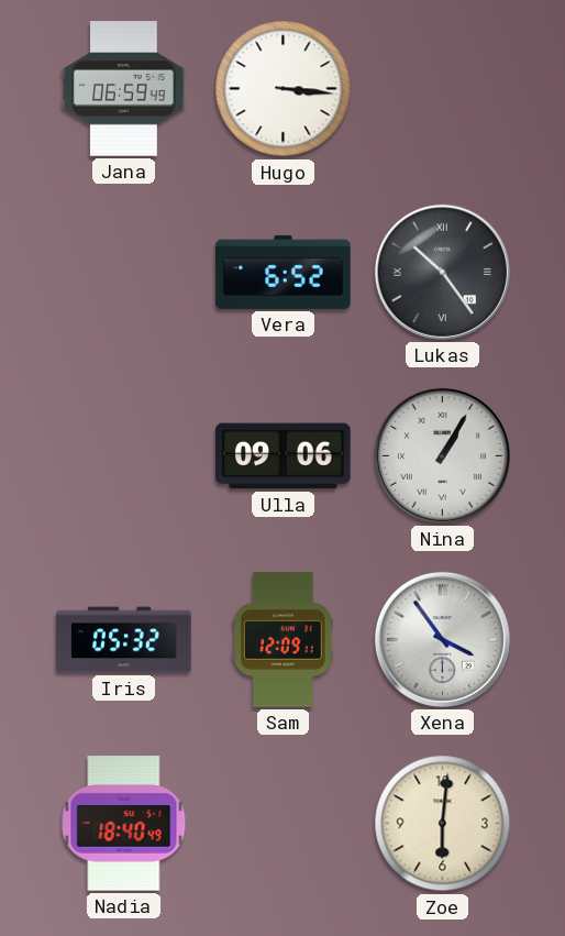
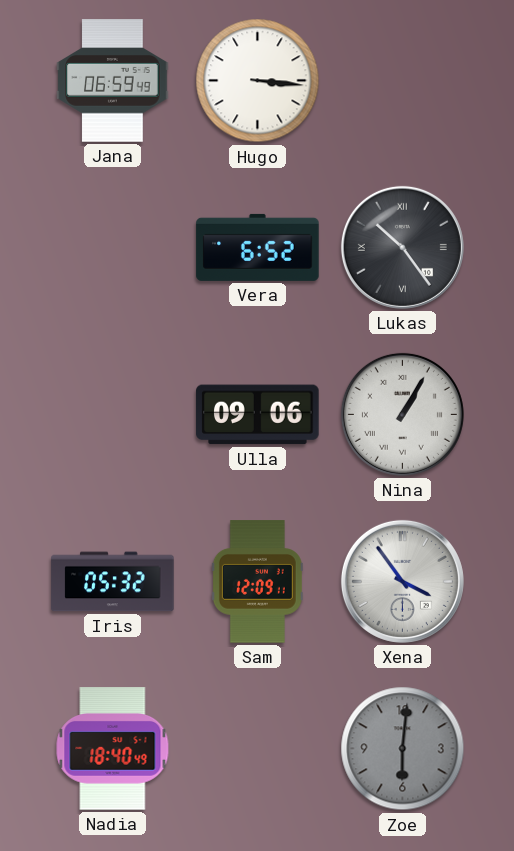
Zoe dial: cream -> grey
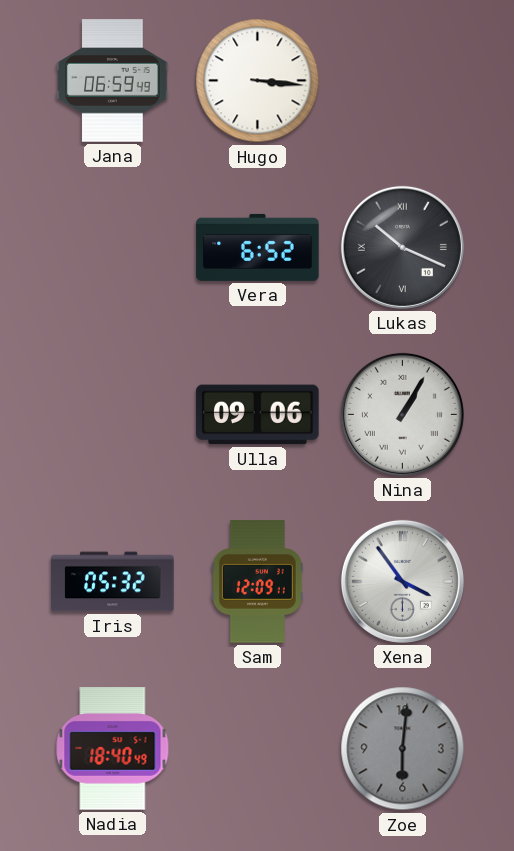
Lukas: 10:24 -> 10:19
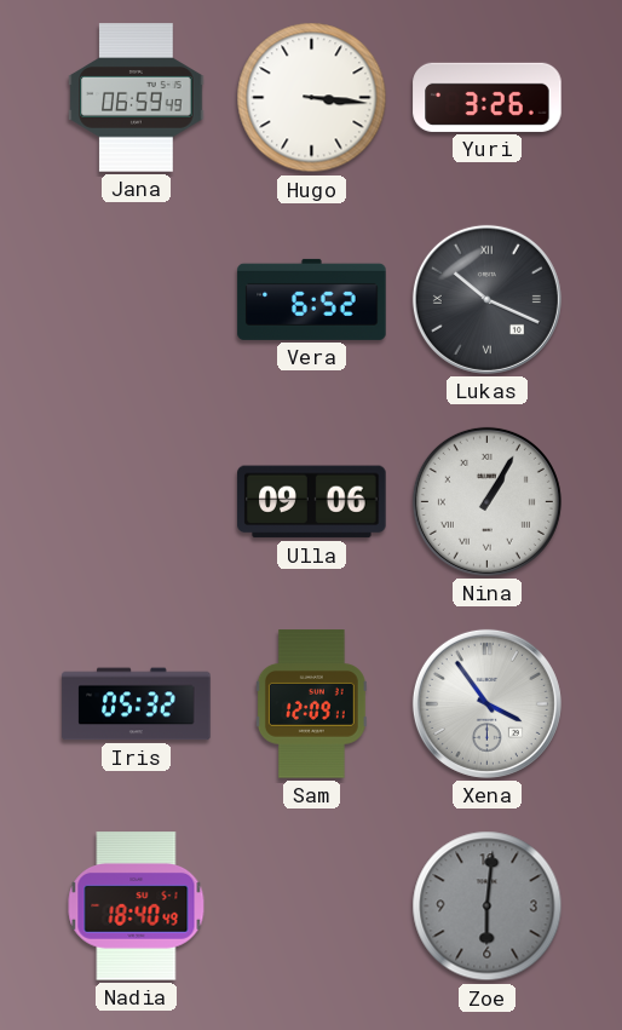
Yuri: none -> 3:26
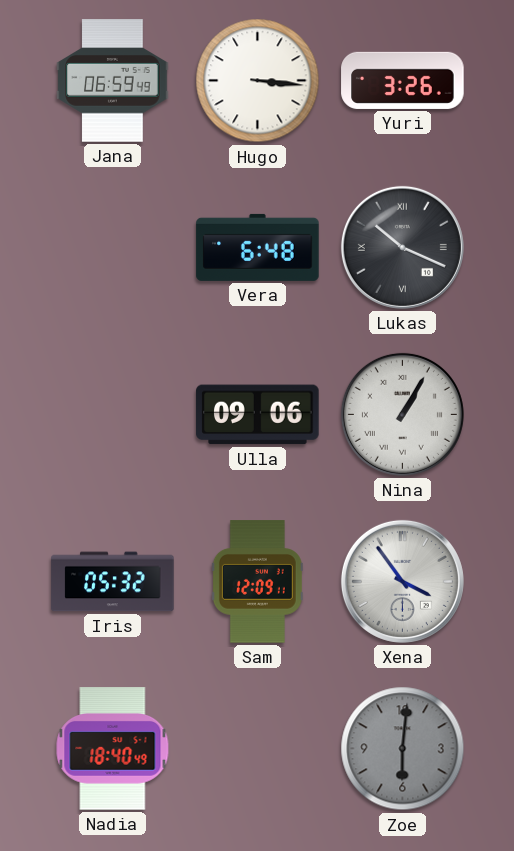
Vera: 6:52 -> 6:48
